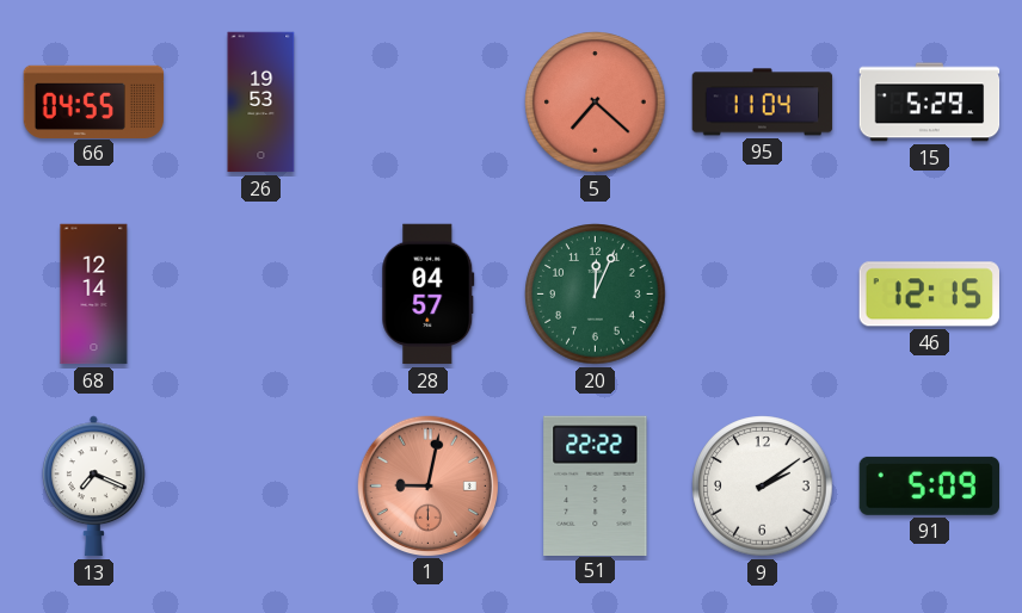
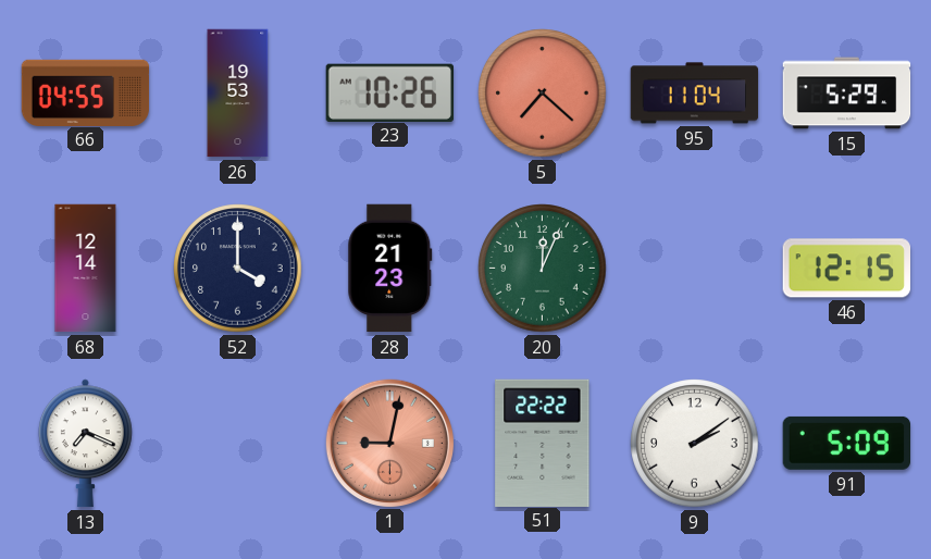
23: none -> 10:26
52: none -> 4:00
28: 04:57 -> 21:23
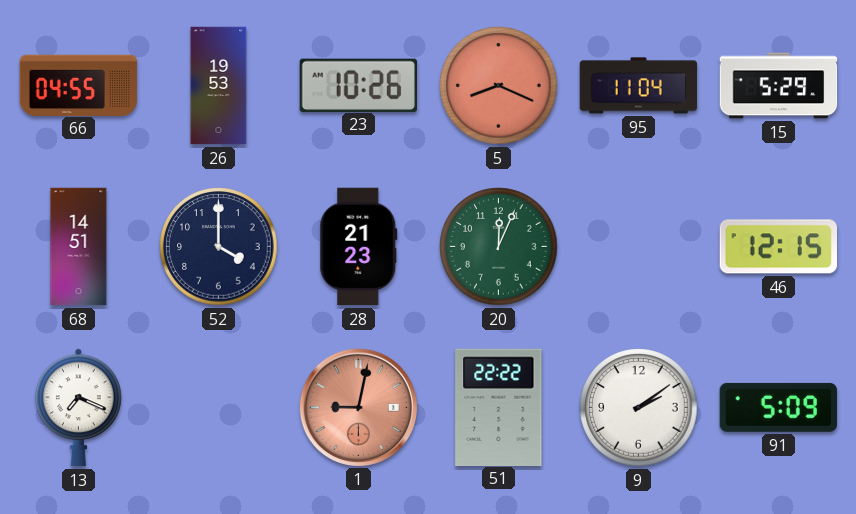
5: 7:22 -> 8:19
68: 12:14 -> 14:51
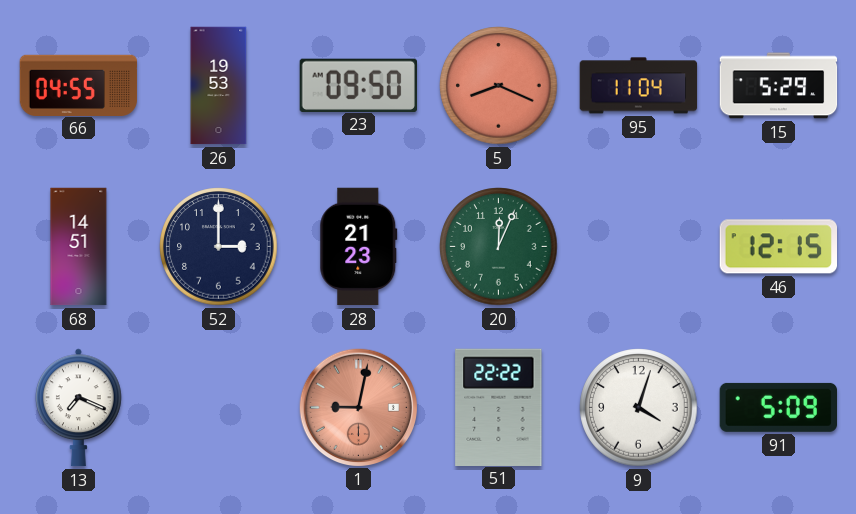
23: 10:26 -> 09:50
52: 4:00 -> 3:00
9: 2:09 -> 4:03
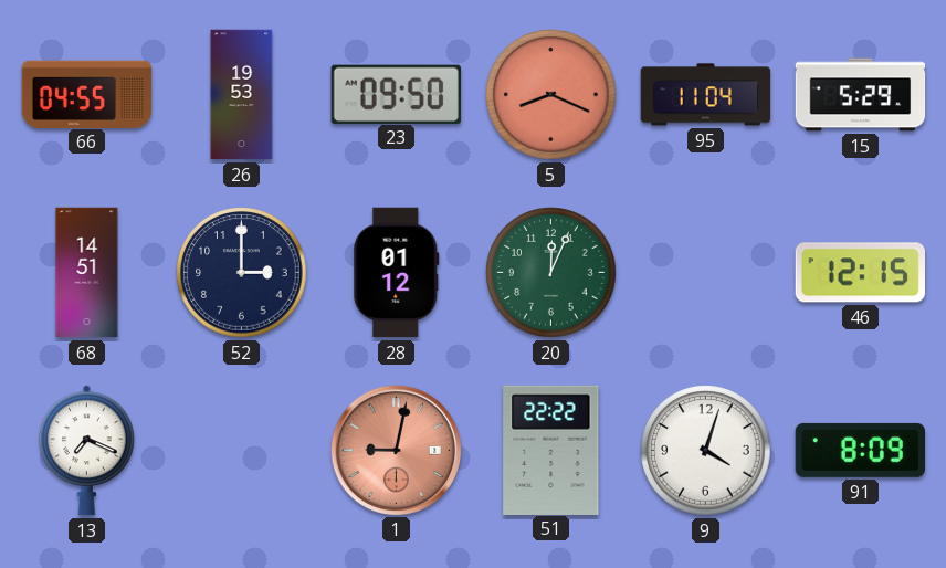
28: 21:23 -> 01:12
91: 5:09 -> 8:09
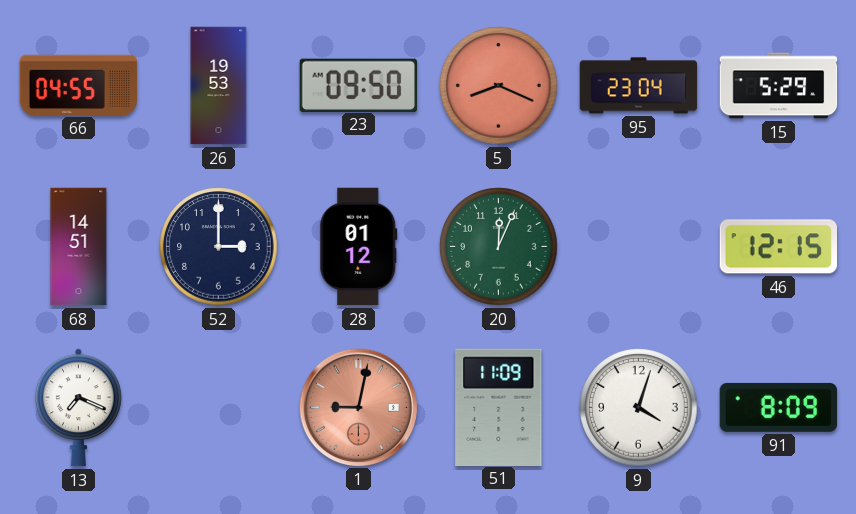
95: 11:04 -> 23:04
51: 22:22 -> 11:09
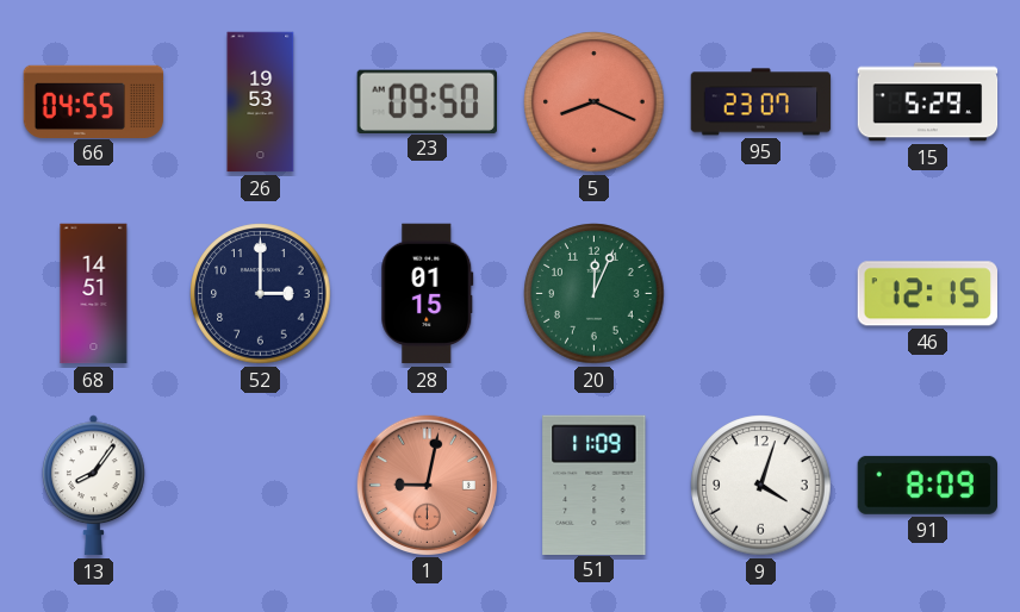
95: 23:04 -> 23:07
28: 01:12 -> 01:15
13: 7:19 -> 8:06
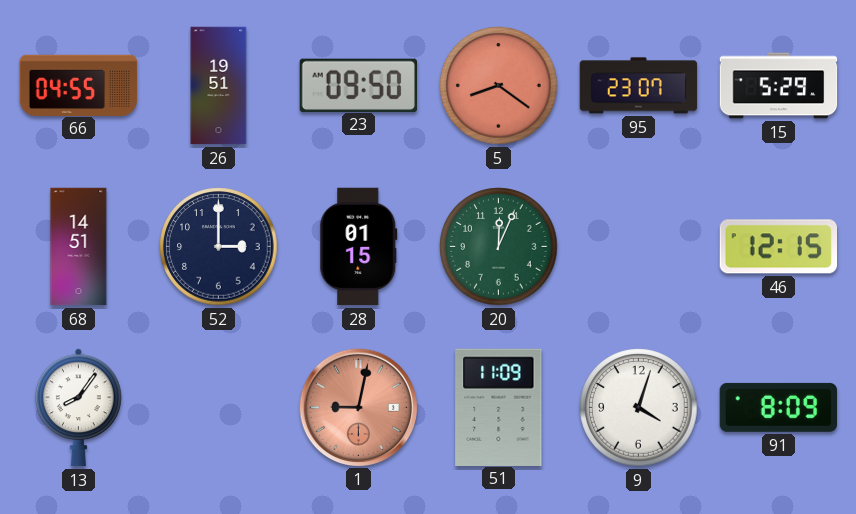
26: 19:53 -> 19:51
5: 8:19 -> 8:21
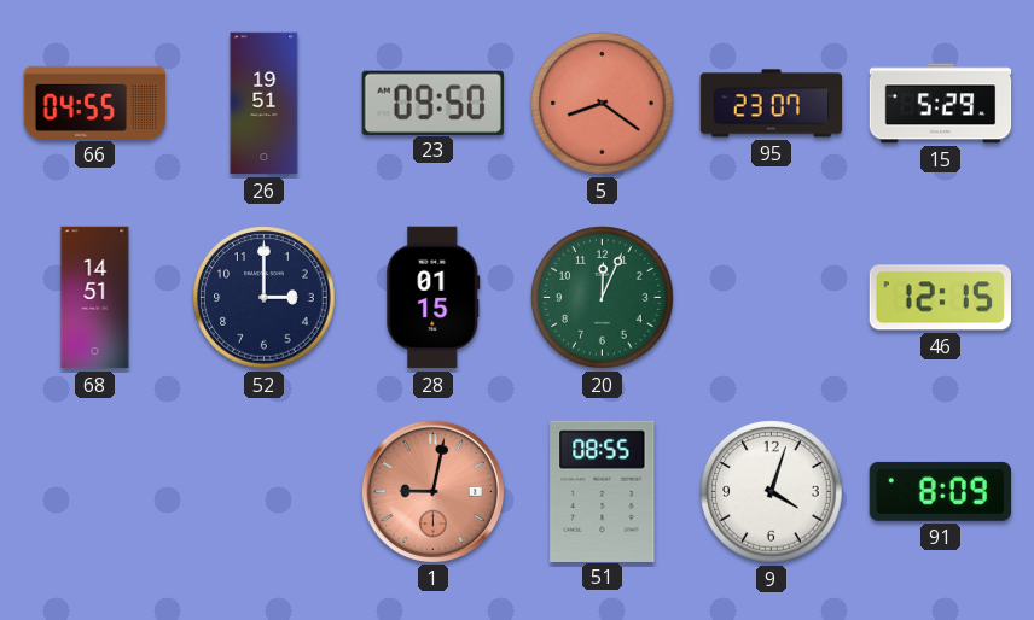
13: 8:06 -> none
51: 11:09 -> 08:55
